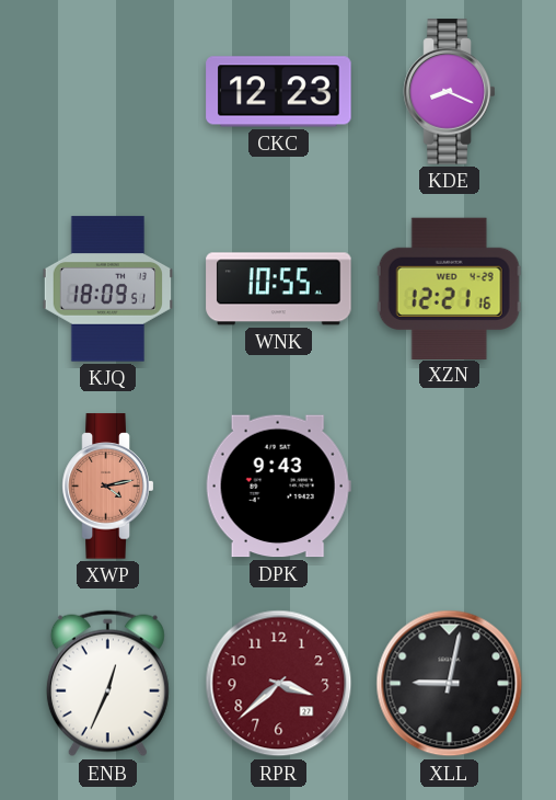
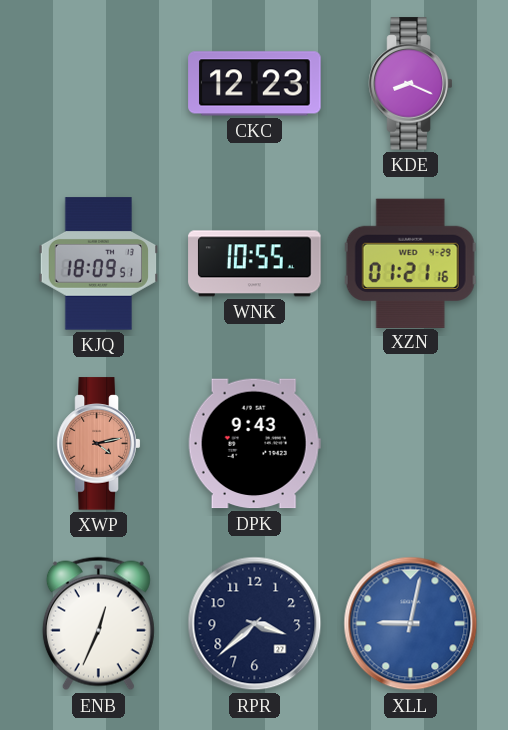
XZN: 12:21 -> 01:21
RPR dial: burgundy -> navy
XLL dial: black -> blue
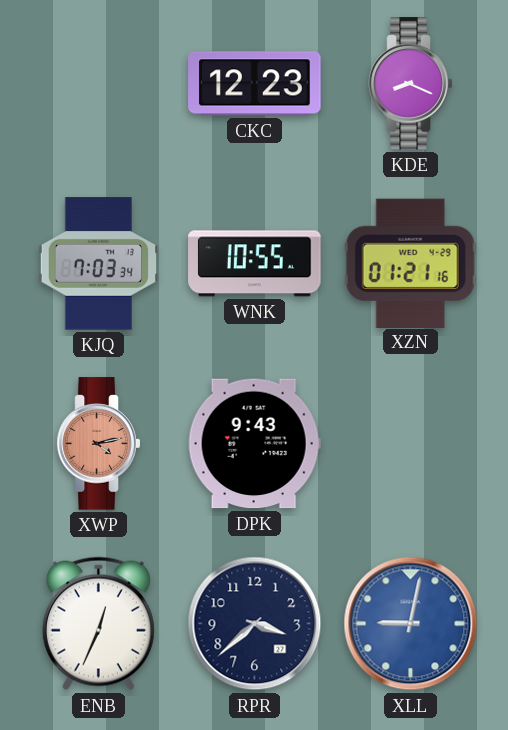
KJQ: 18:09 -> 7:03
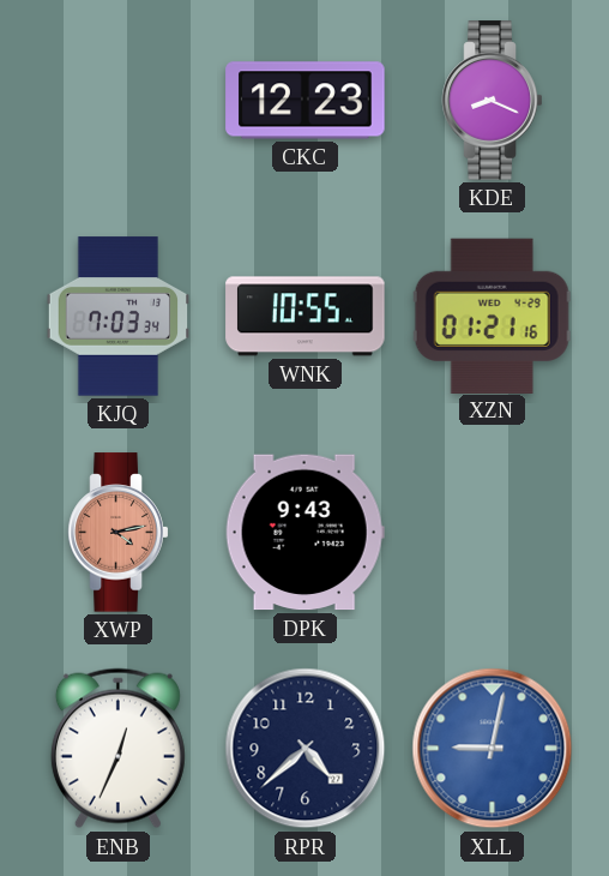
RPR: 3:38 -> 4:38
